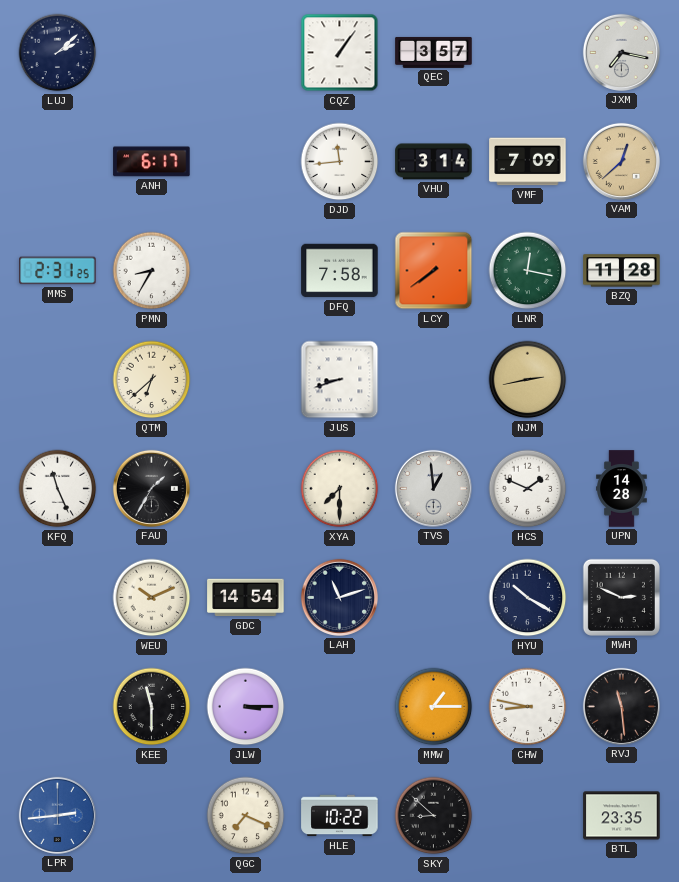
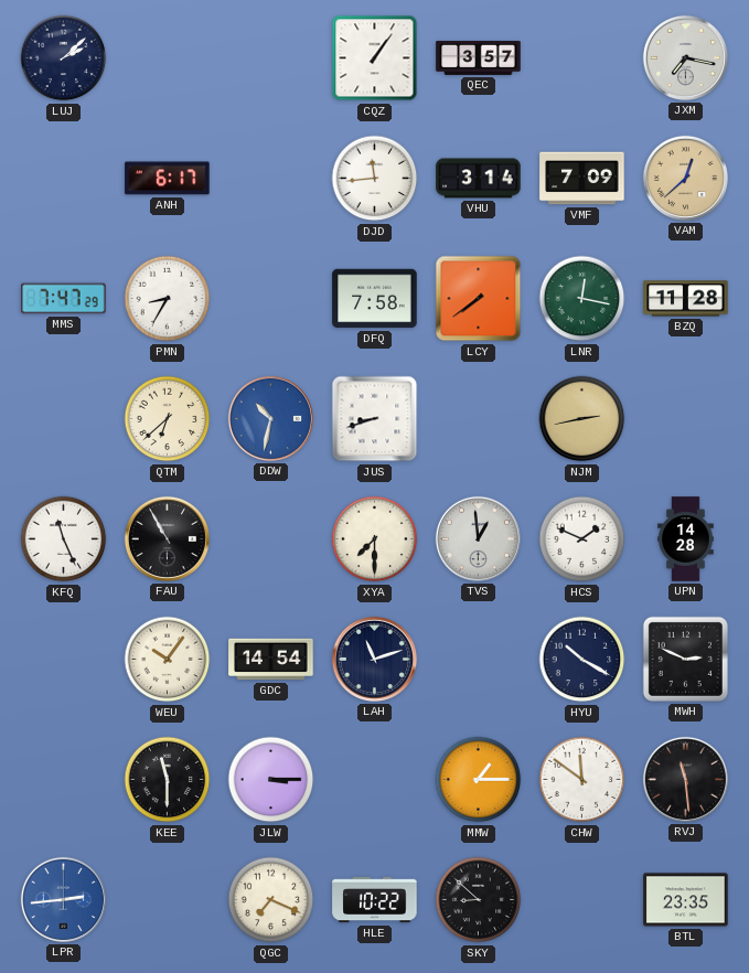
MMS: 2:31 -> 7:47
DDW: none -> 10:32
FAU: 1:35 -> 10:55
WEU: 10:11 -> 10:06
CHW: 8:47 -> 11:51
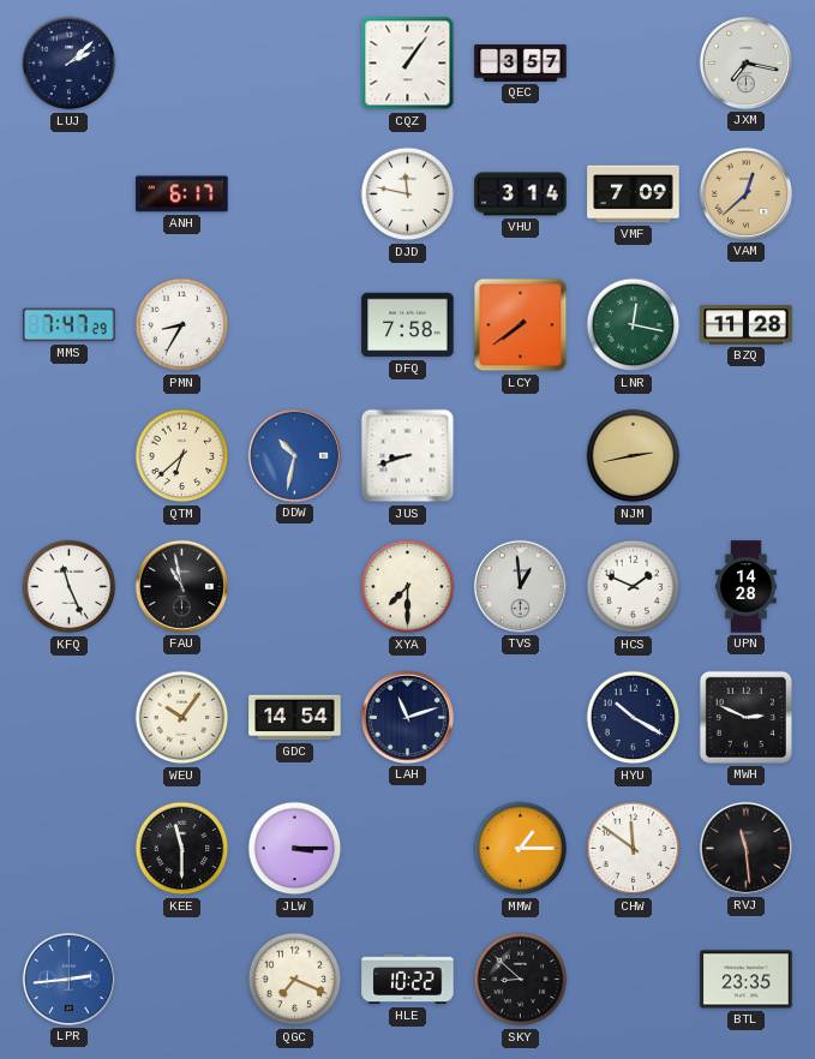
DJD: 11:44 -> 11:47
FAU: 10:55 -> 10:58
